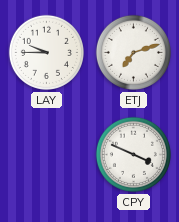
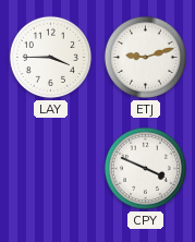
LAY: 9:45 -> 3:45
ETJ: 7:12 -> 9:12
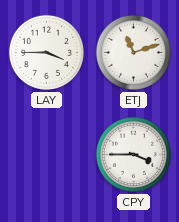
ETJ: 9:12 -> 11:12
CPY: 3:49 -> 3:45
